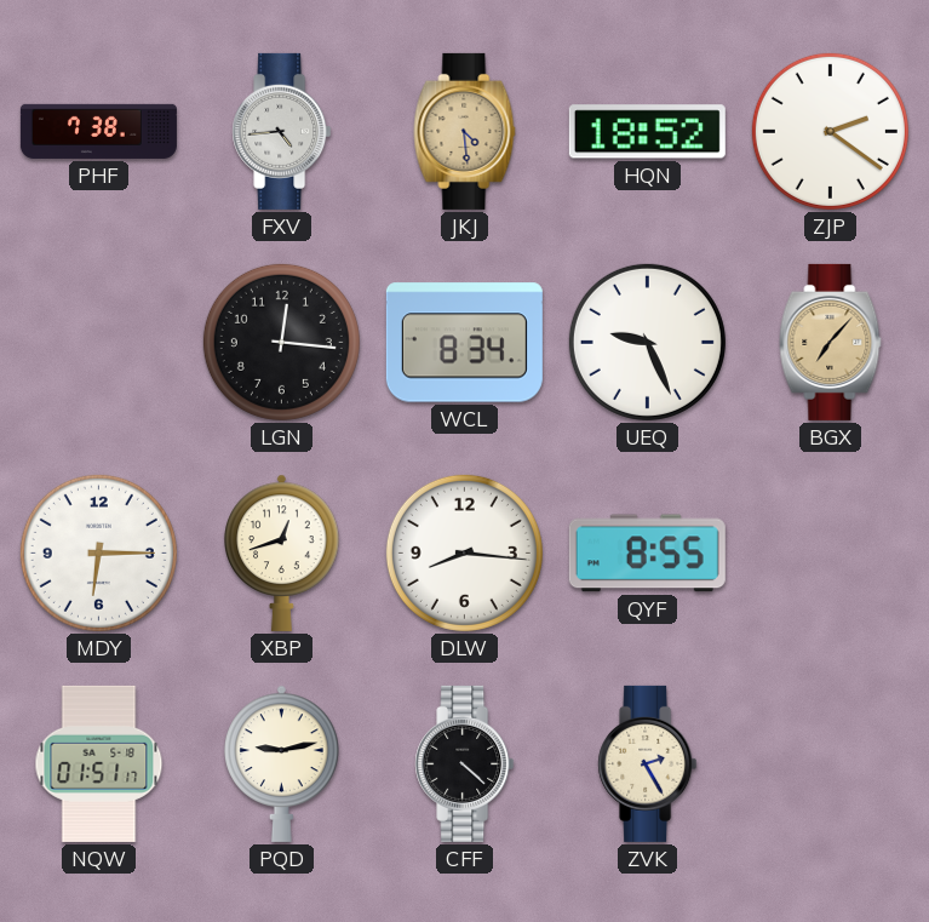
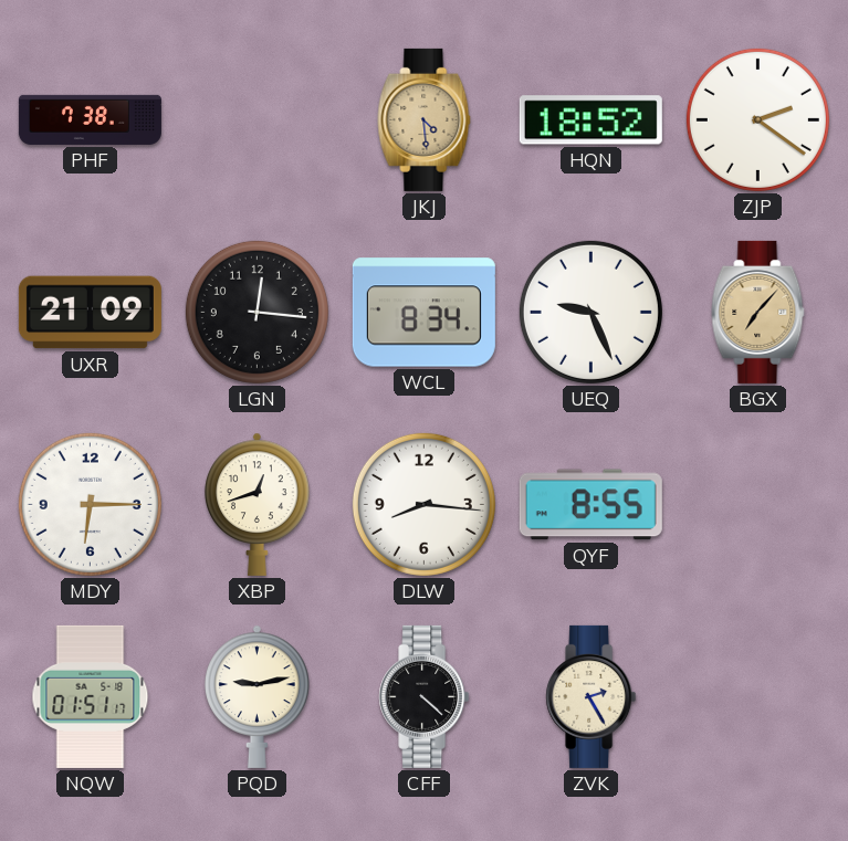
FXV: 4:44 -> none
UXR: none -> 21:09
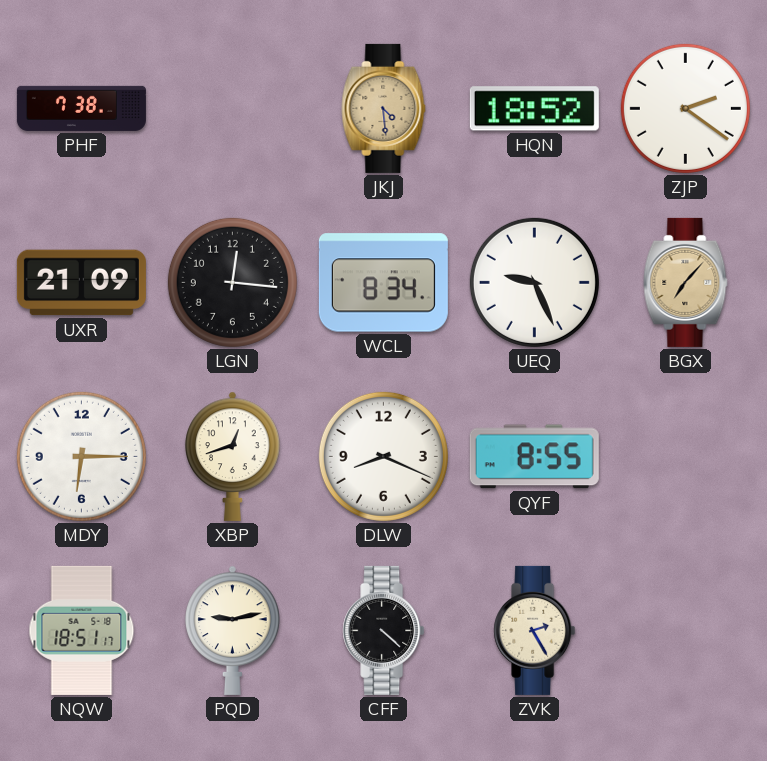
DLW: 8:16 -> 8:19
NQW: 01:51 -> 18:51
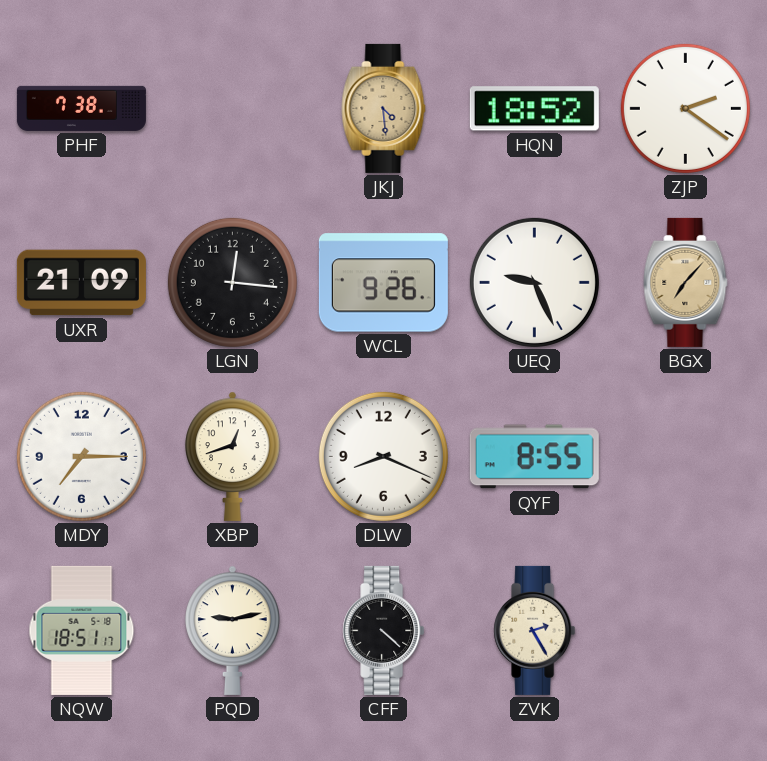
WCL: 8:34 -> 9:26
MDY: 6:15 -> 7:15
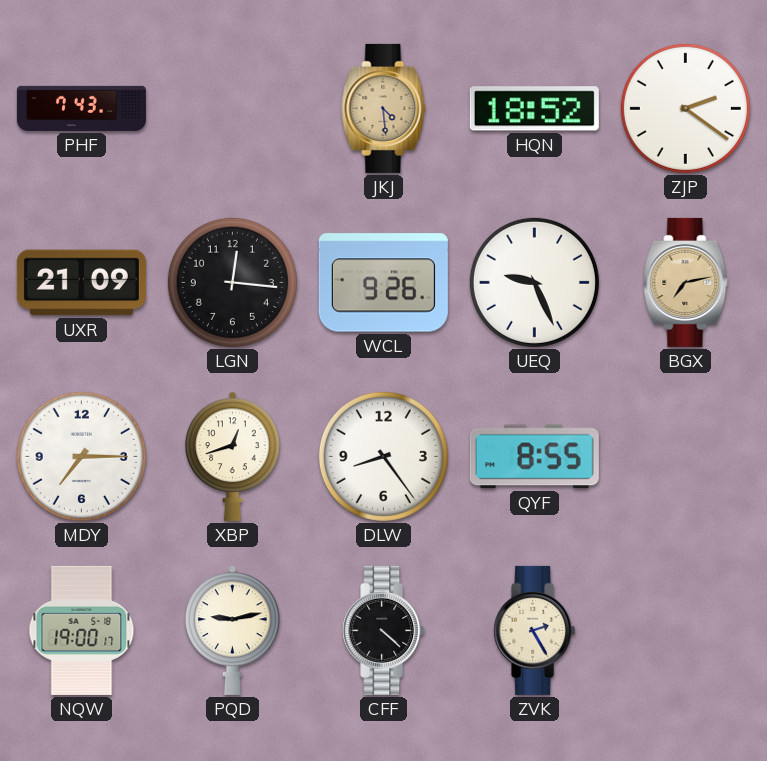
PHF: 7:38 -> 7:43
BGX: 7:07 -> 7:13
DLW: 8:19 -> 8:24
NQW: 18:51 -> 19:00
